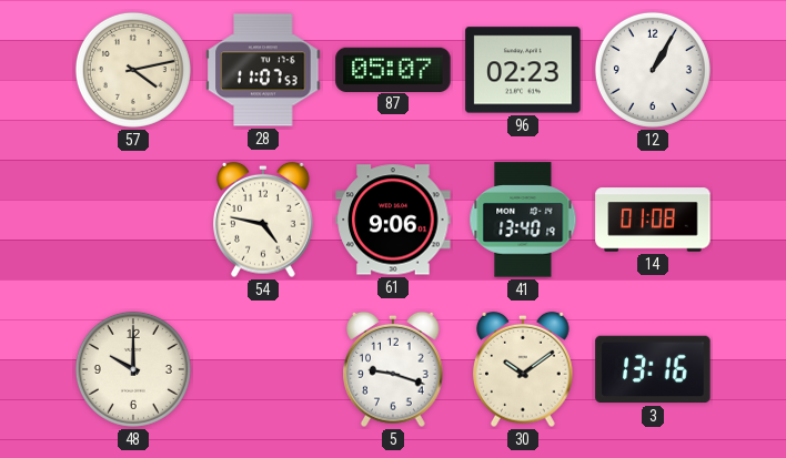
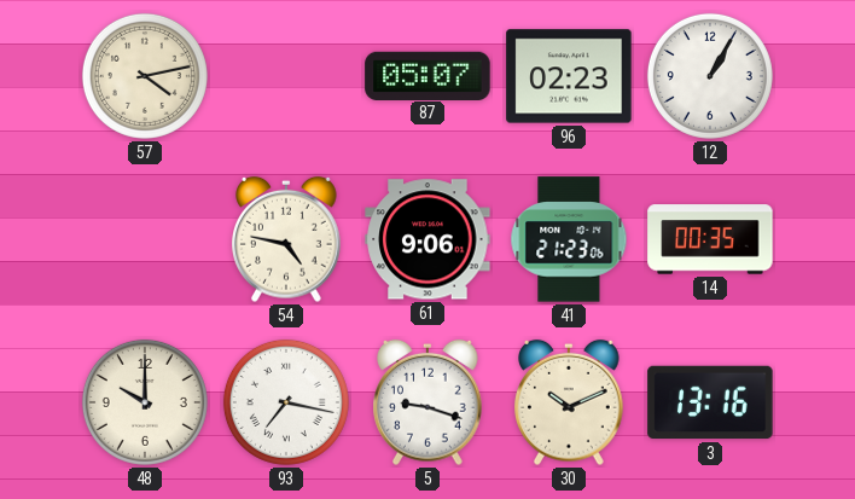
28: 11:07 -> none
41: 13:40 -> 21:23
14: 01:08 -> 00:35
93: none -> 7:17
30: 10:09 -> 10:11
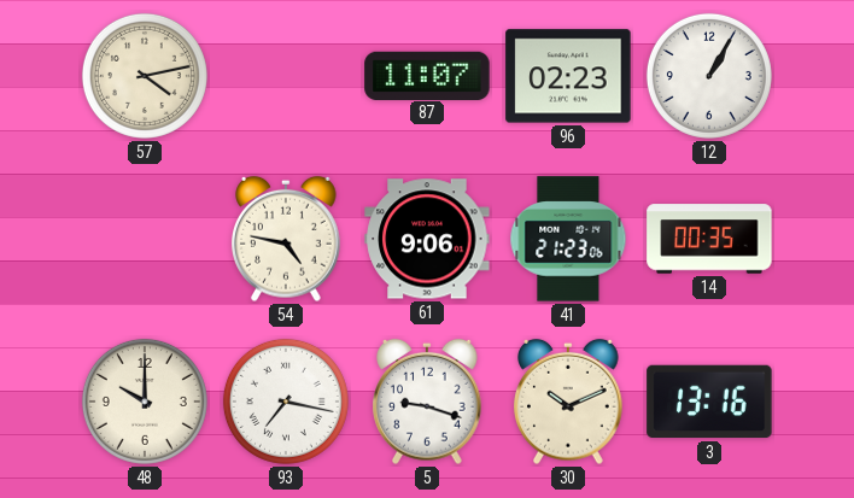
87: 05:07 -> 11:07
